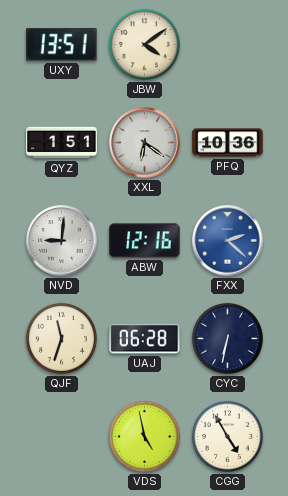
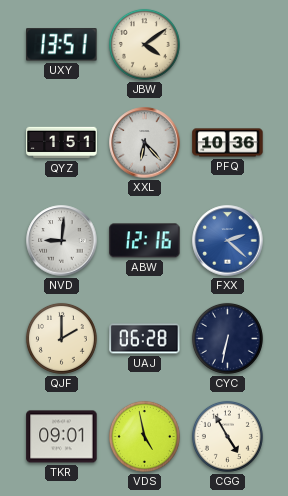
XXL: 6:21 -> 6:23
QJF: 11:33 -> 2:00
TKR: none -> 09:01
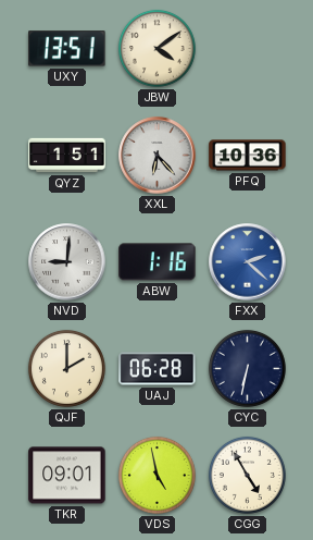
ABW: 12:16 -> 1:16
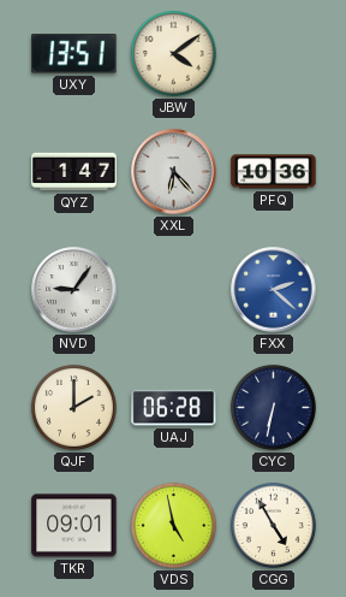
QYZ: 1:51 -> 1:47
NVD: 9:01 -> 9:06
ABW: 1:16 -> none
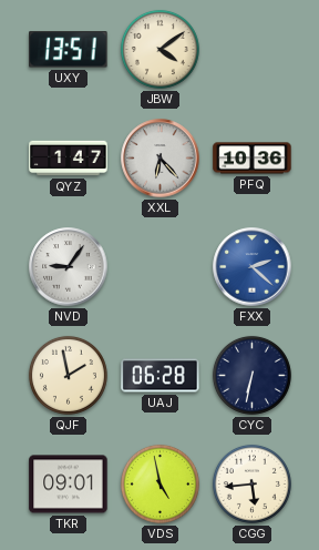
QJF: 2:00 -> 1:58
CGG: 4:55 -> 5:44
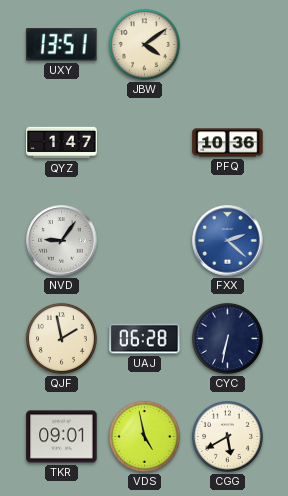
XXL: 6:23 -> none
CGG: 5:44 -> 5:40
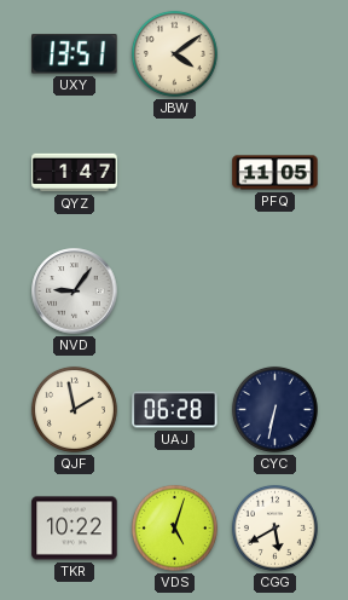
PFQ: 10:36 -> 11:05
FXX: 2:22 -> none
TKR: 09:01 -> 10:22
VDS: 4:58 -> 5:03
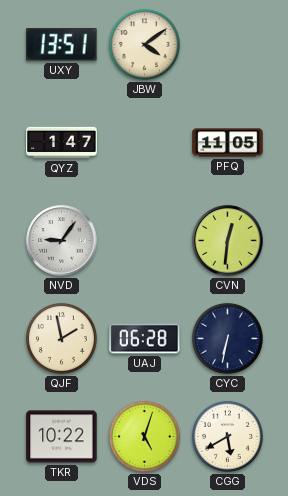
CVN: none -> 12:31
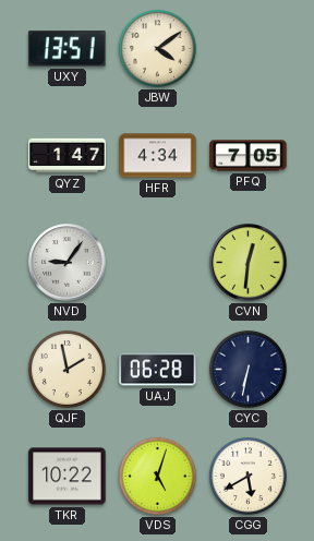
HFR: none -> 4:34
PFQ: 11:05 -> 7:05
